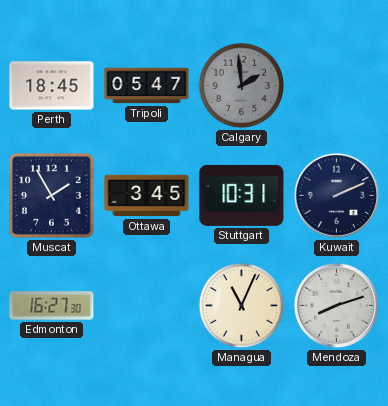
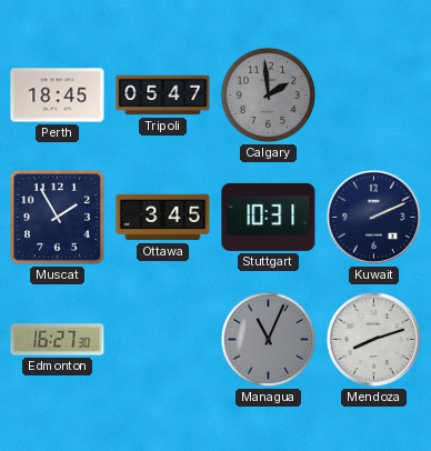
Managua dial: cream -> grey
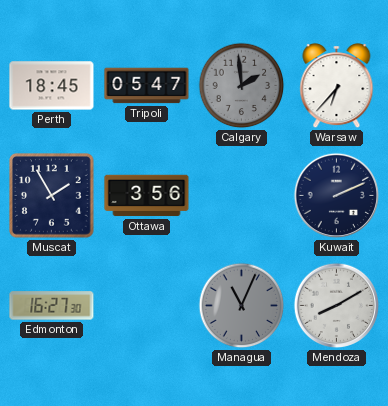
Warsaw: none -> 6:37
Ottawa: 3:45 -> 3:56
Stuttgart: 10:31 -> none
Mendoza: 8:12 -> 8:10
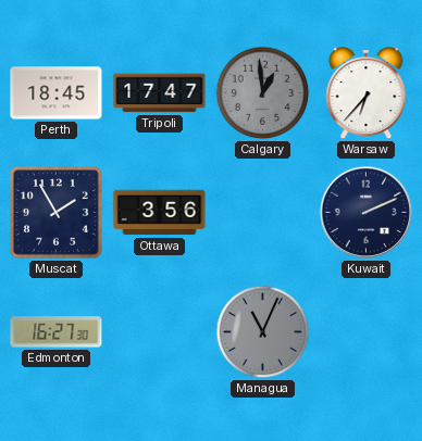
Tripoli: 05:47 -> 17:47
Calgary: 1:59 -> 12:59
Mendoza: 8:10 -> none
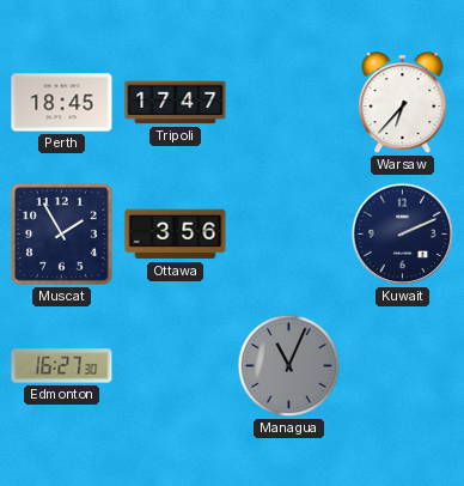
Calgary: 12:59 -> none
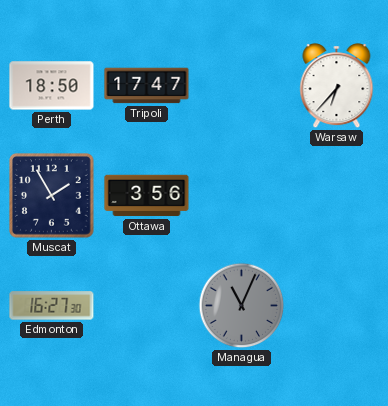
Perth: 18:45 -> 18:50
Kuwait: 2:11 -> none
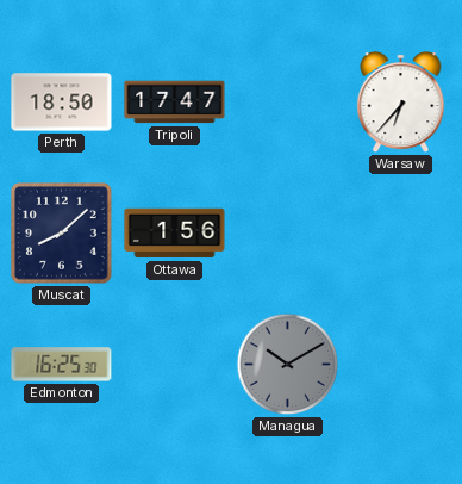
Muscat: 1:55 -> 8:08
Ottawa: 3:56 -> 1:56
Edmonton: 16:27 -> 16:25
Managua: 11:04 -> 10:10
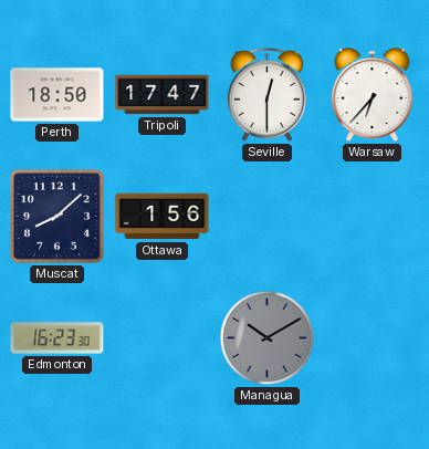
Seville: none -> 12:30
Edmonton: 16:25 -> 16:23
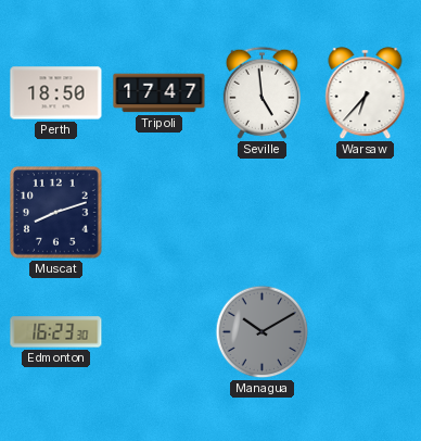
Seville: 12:30 -> 4:59
Muscat: 8:08 -> 8:12
Ottawa: 1:56 -> none
